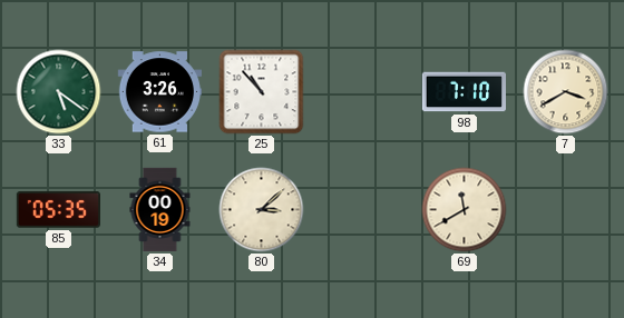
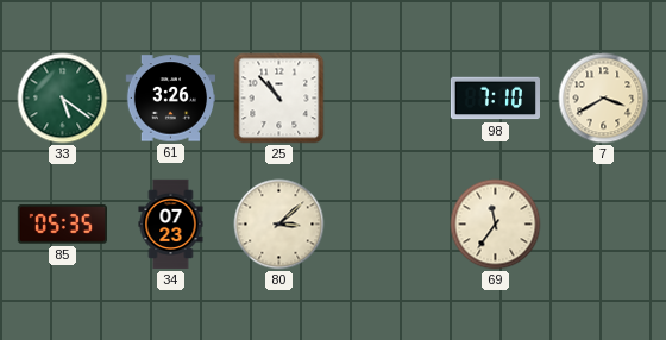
34: 00:19 -> 07:23
69: 11:40 -> 11:36
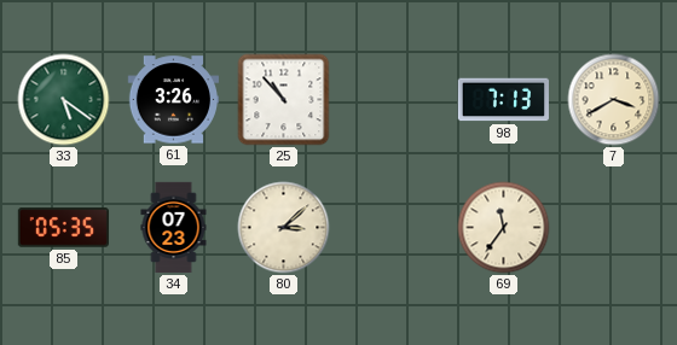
98: 7:10 -> 7:13
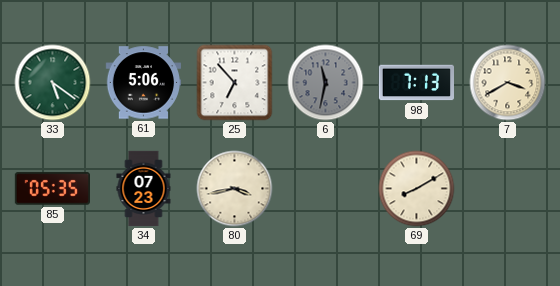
61: 3:26 -> 5:06
25: 10:53 -> 6:53
6: none -> 11:32
80: 3:08 -> 3:43
69: 11:36 -> 8:10
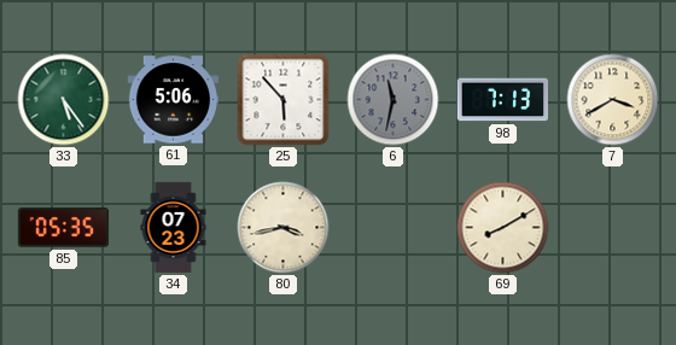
33: 5:21 -> 5:24
25: 6:53 -> 5:53
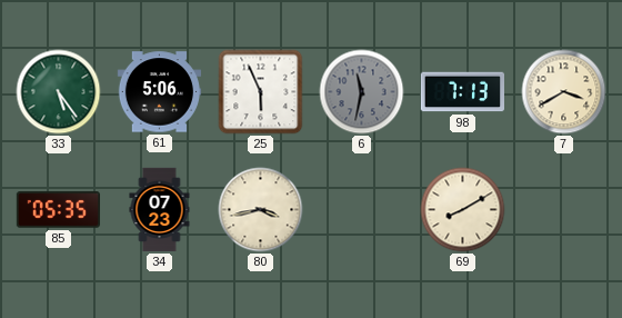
25: 5:53 -> 5:56
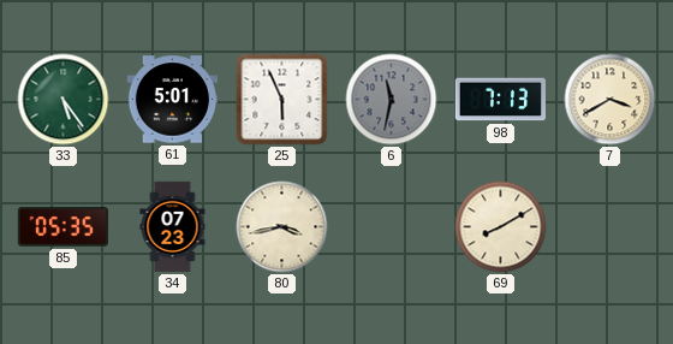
61: 5:06 -> 5:01
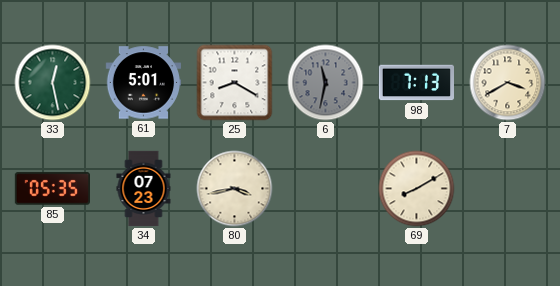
33: 5:24 -> 12:28
25: 5:56 -> 8:20
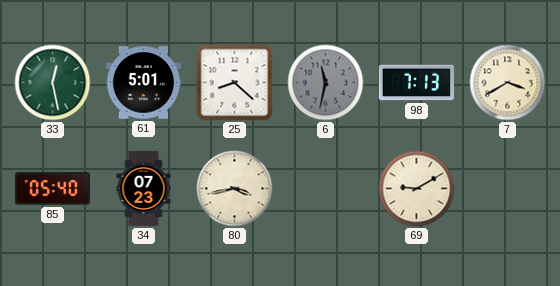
25: 8:20 -> 8:22
85: 05:35 -> 05:40
69: 8:10 -> 9:10
